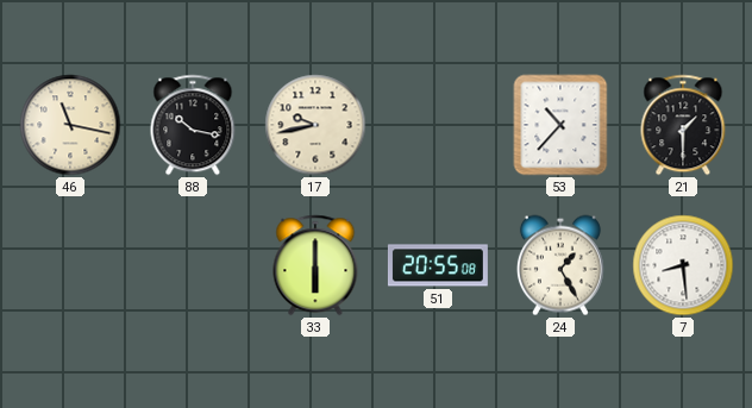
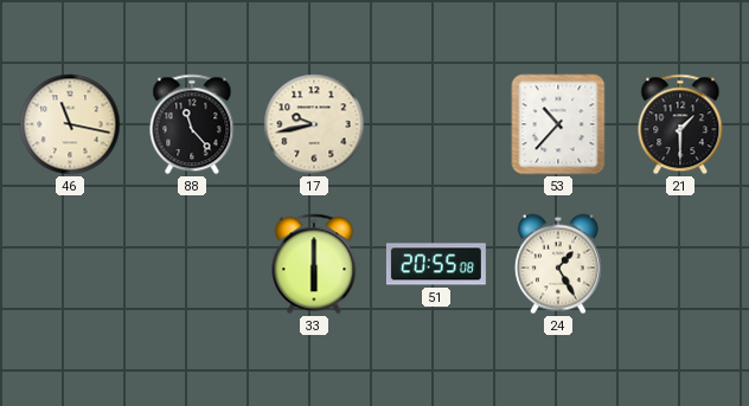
88: 10:17 -> 11:23
7: 8:29 -> none
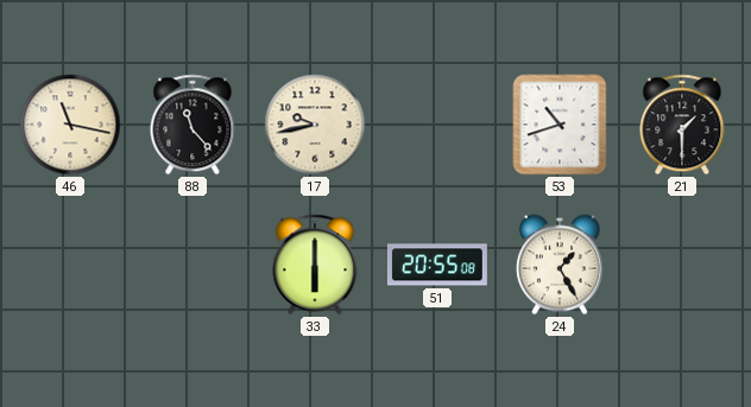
53: 10:37 -> 10:42
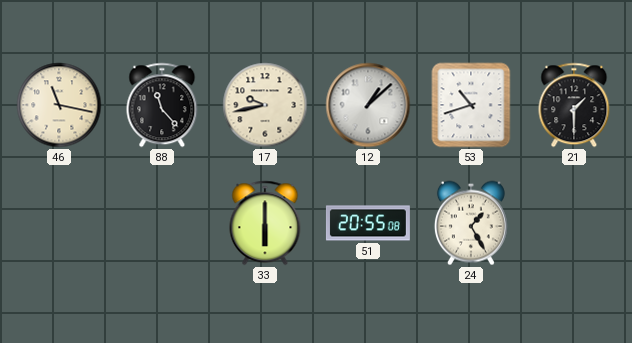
12: none -> 1:08
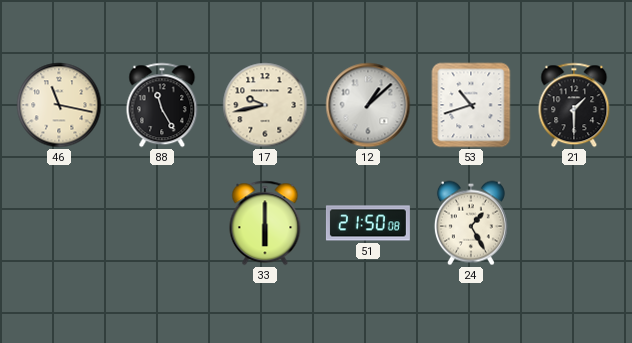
88: 11:23 -> 11:25
51: 20:55 -> 21:50
